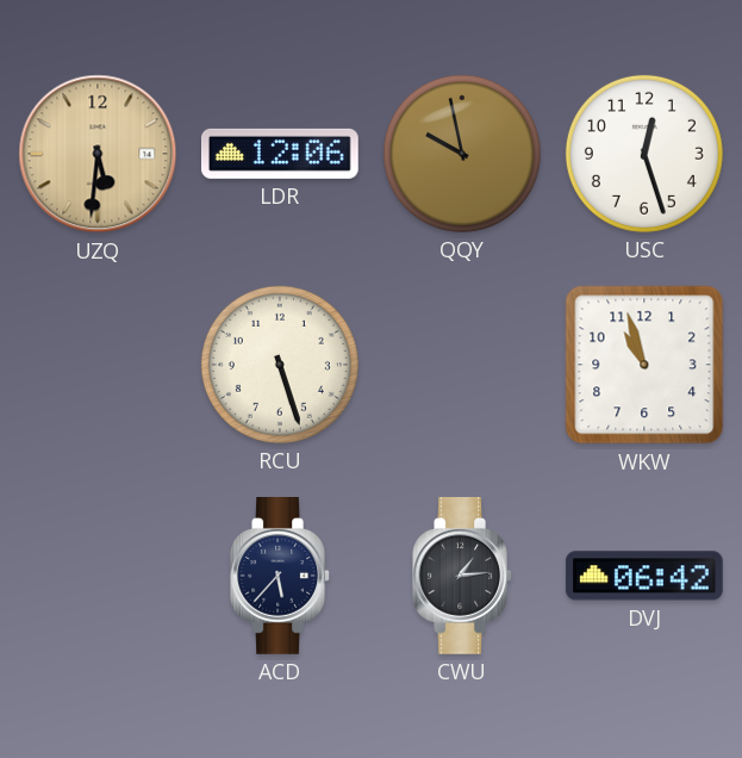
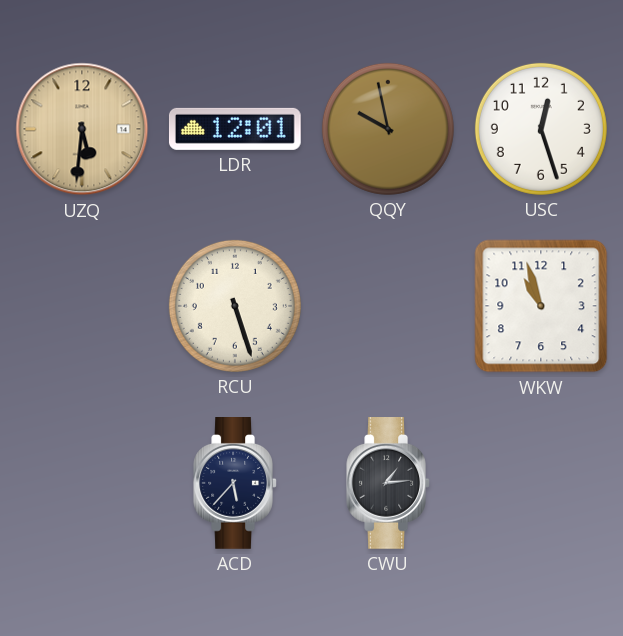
LDR: 12:06 -> 12:01
DVJ: 06:42 -> none
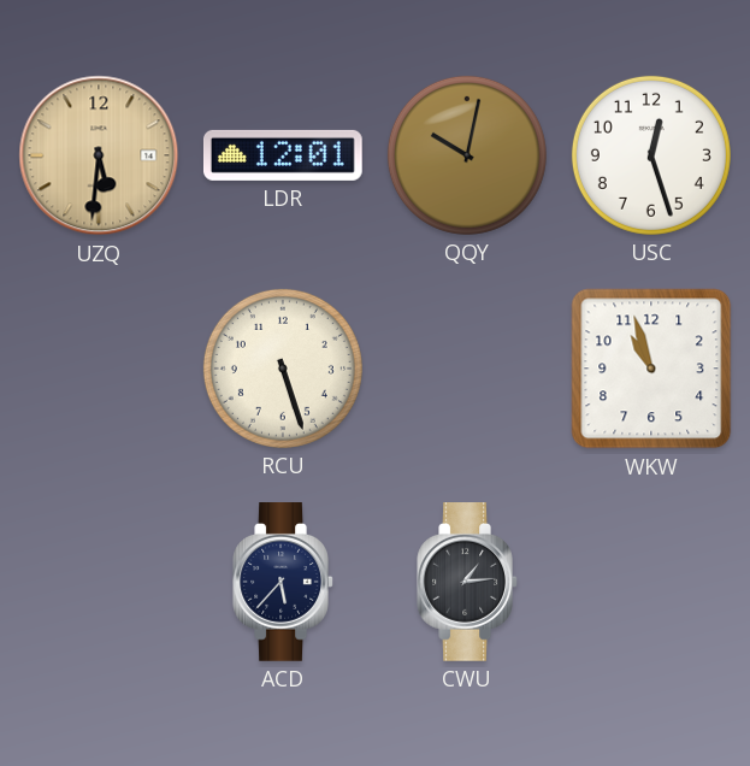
QQY: 9:58 -> 10:02
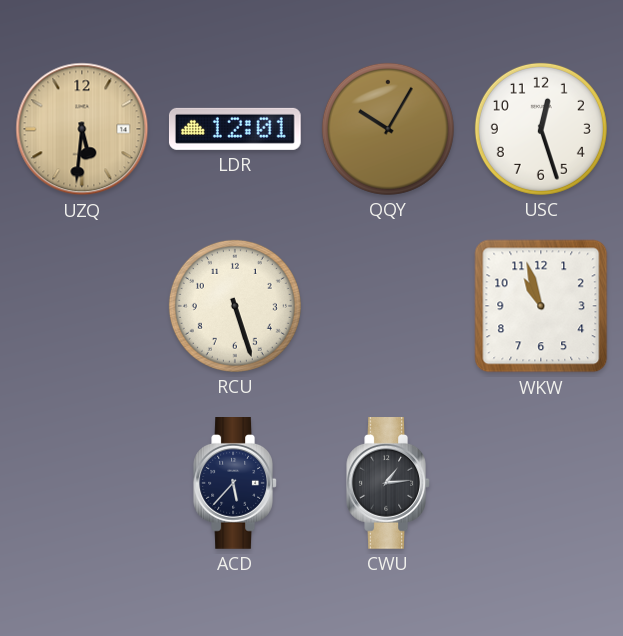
QQY: 10:02 -> 10:05
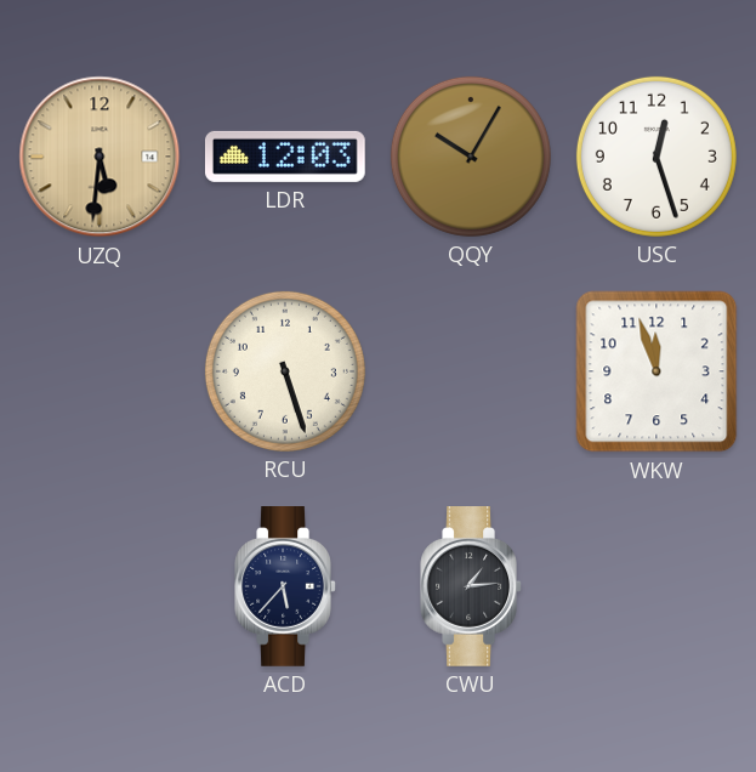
LDR: 12:01 -> 12:03
WKW: 10:57 -> 11:57
